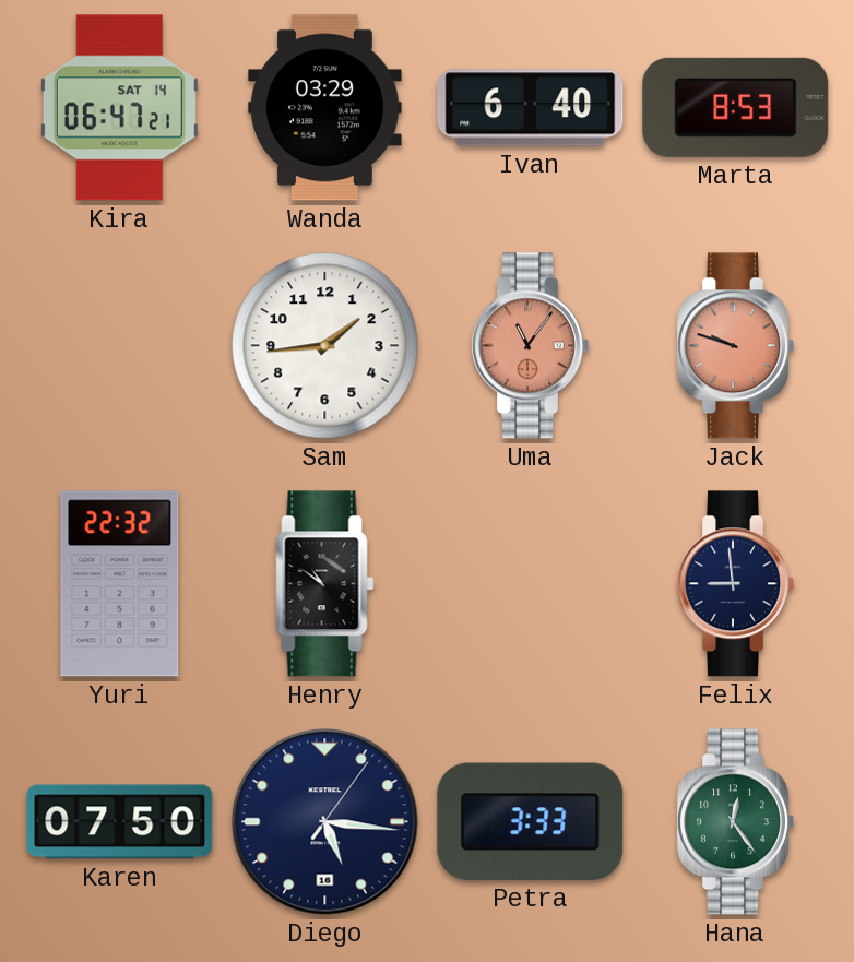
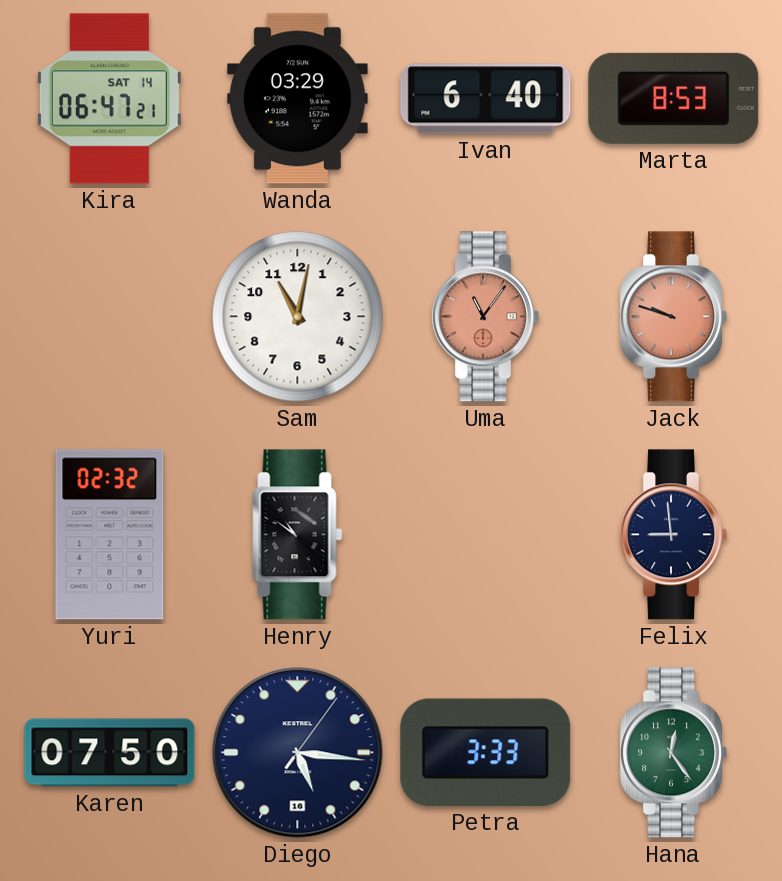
Sam: 1:44 -> 11:02
Yuri: 22:32 -> 02:32
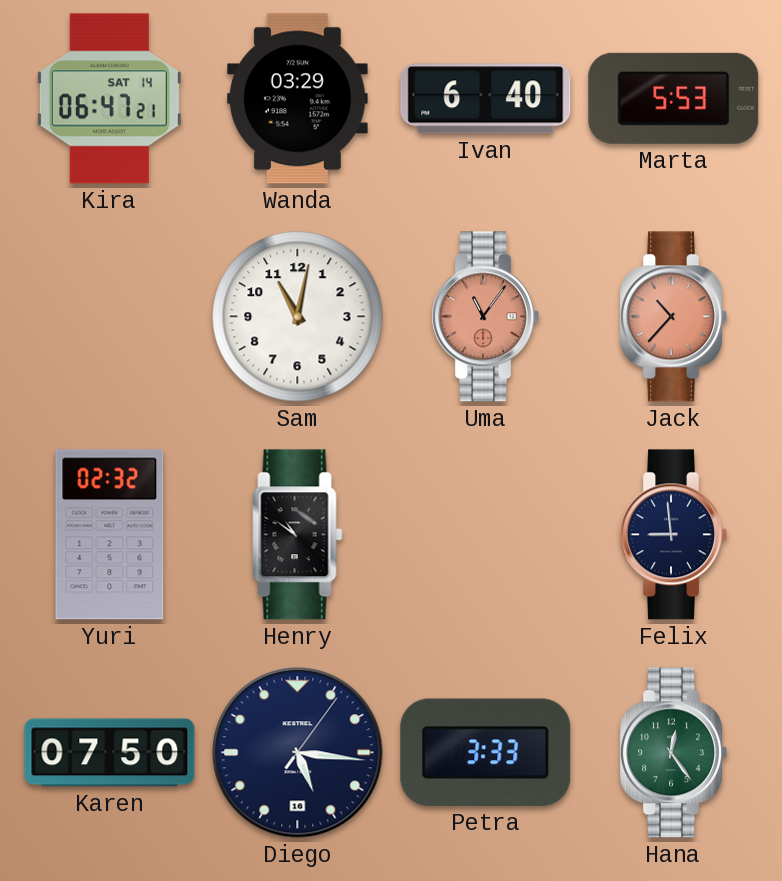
Marta: 8:53 -> 5:53
Jack: 9:48 -> 10:37
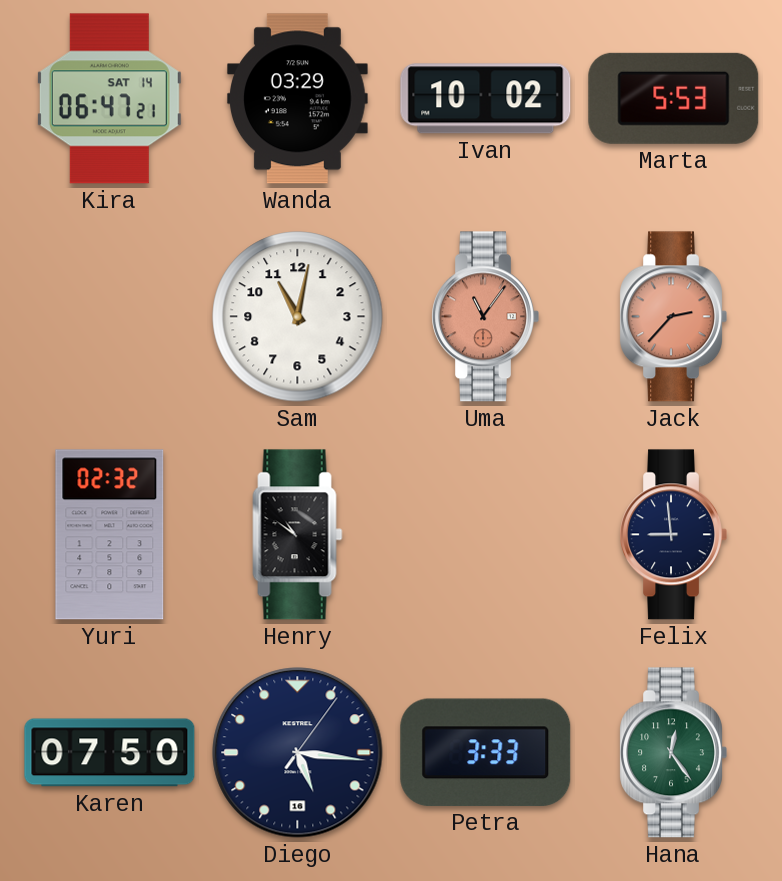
Ivan: 6:40 -> 10:02
Jack: 10:37 -> 2:37
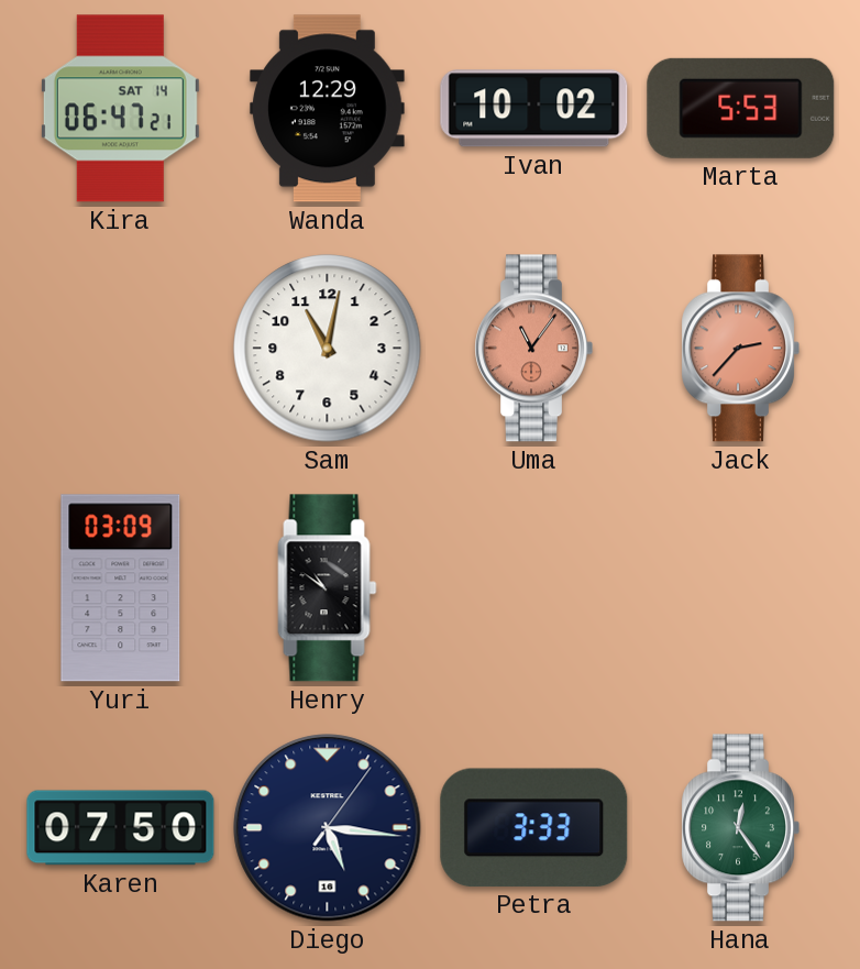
Wanda: 03:29 -> 12:29
Yuri: 02:32 -> 03:09
Felix: 8:59 -> none
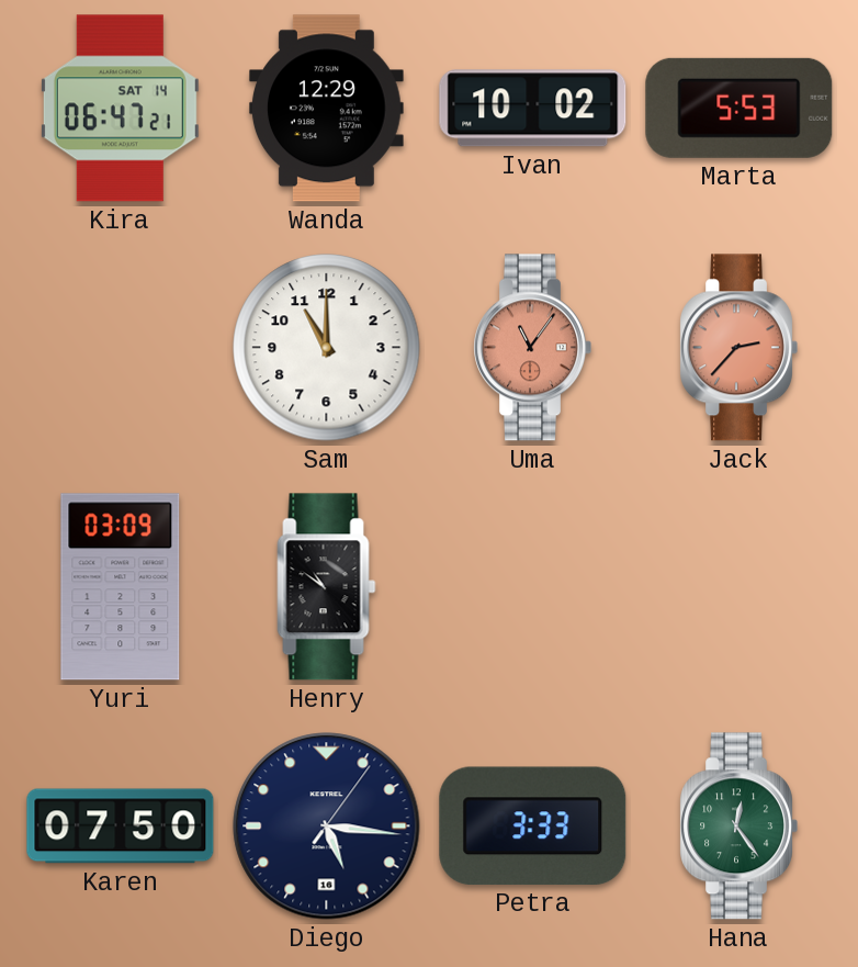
Sam: 11:02 -> 11:00
